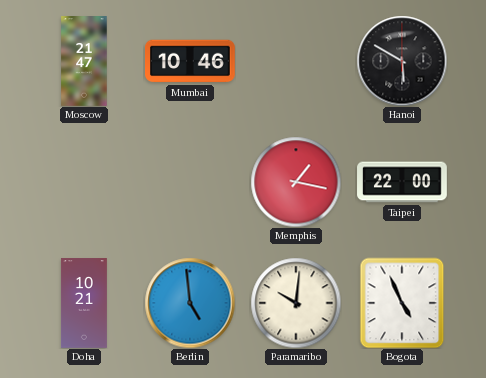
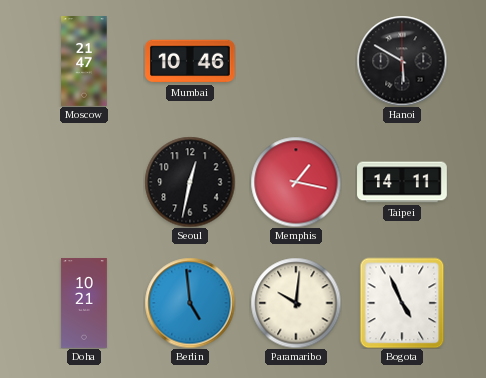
Seoul: none -> 12:32
Taipei: 22:00 -> 14:11
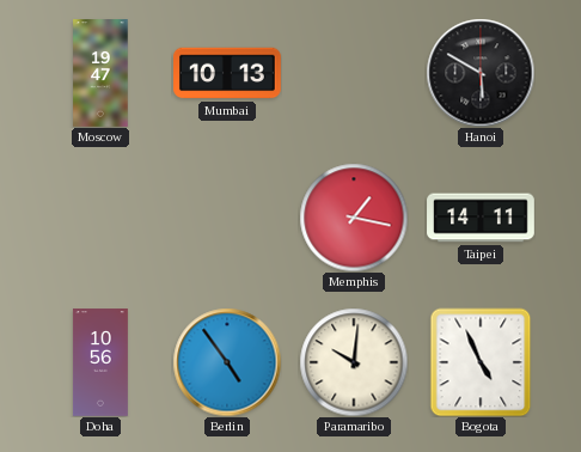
Moscow: 21:47 -> 19:47
Mumbai: 10:46 -> 10:13
Seoul: 12:32 -> none
Doha: 10:21 -> 10:56
Berlin: 4:59 -> 4:54
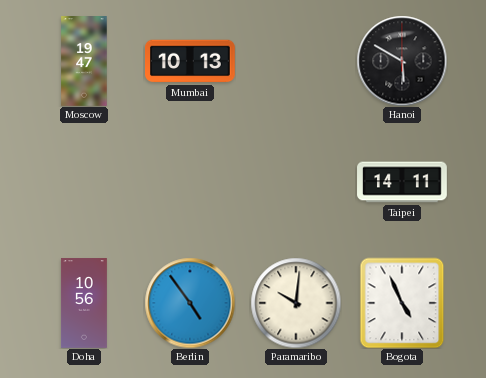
Memphis: 1:17 -> none
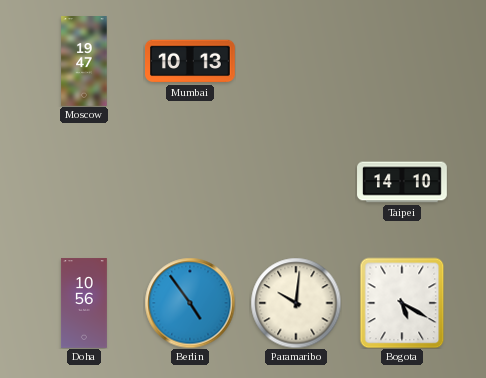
Hanoi: 5:50 -> none
Taipei: 14:11 -> 14:10
Bogota: 4:56 -> 5:20
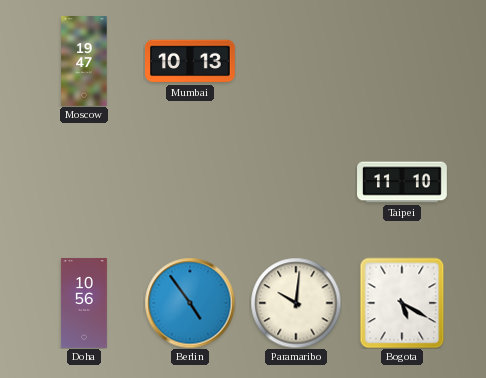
Taipei: 14:10 -> 11:10
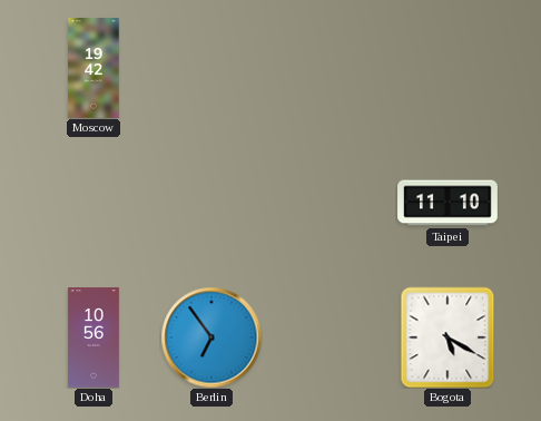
Moscow: 19:47 -> 19:42
Mumbai: 10:13 -> none
Berlin: 4:54 -> 6:54
Paramaribo: 10:01 -> none
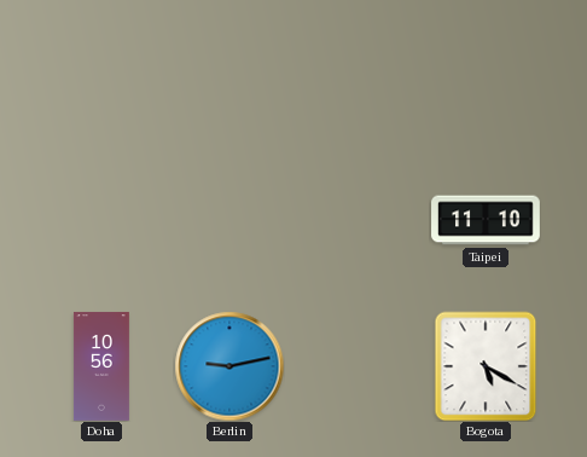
Moscow: 19:42 -> none
Berlin: 6:54 -> 9:13
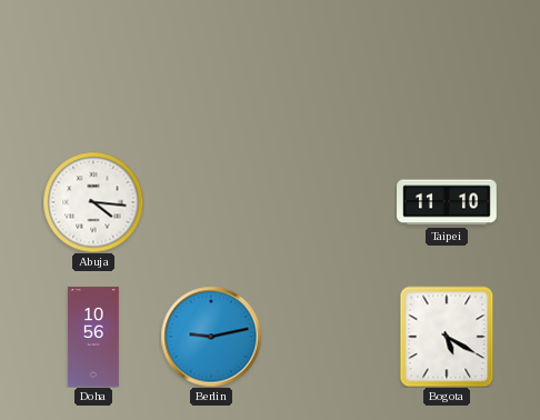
Abuja: none -> 4:16
